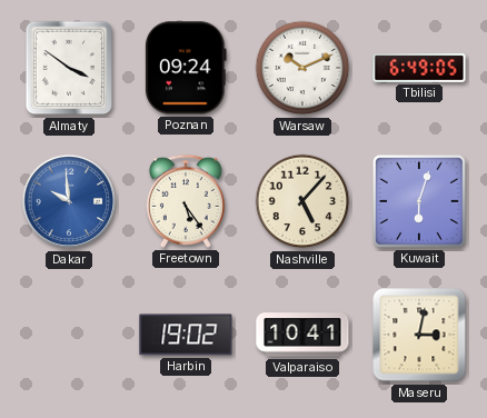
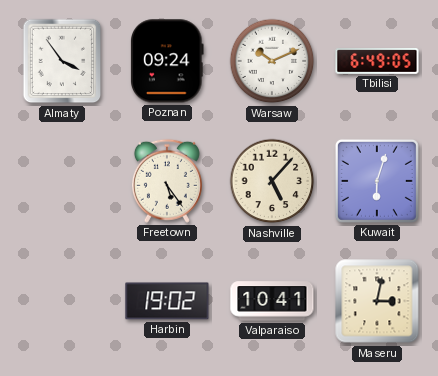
Almaty: 3:51 -> 3:54
Dakar: 9:59 -> none
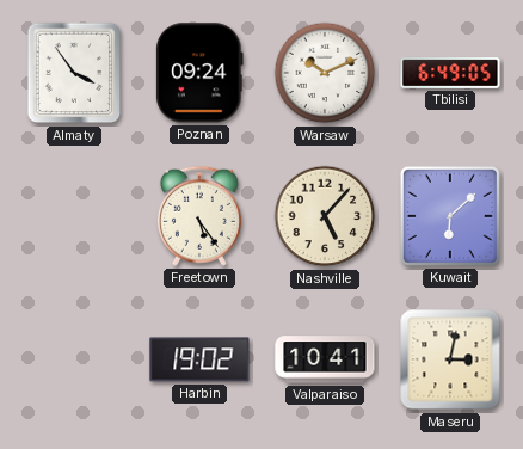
Kuwait: 6:03 -> 6:08
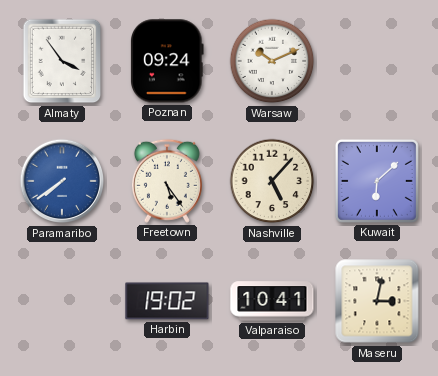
Tbilisi: 6:49 -> none
Paramaribo: none -> 7:39
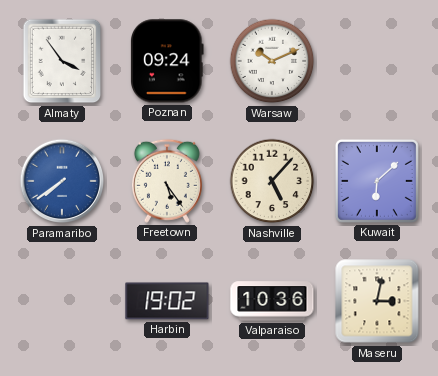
Valparaiso: 10:41 -> 10:36
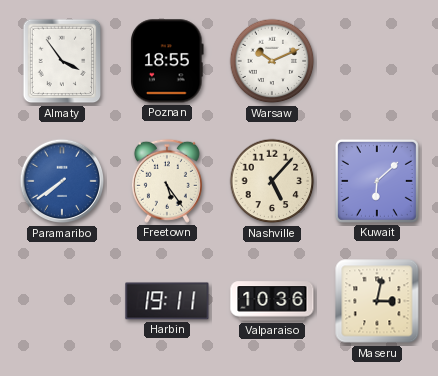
Poznan: 09:24 -> 18:55
Harbin: 19:02 -> 19:11
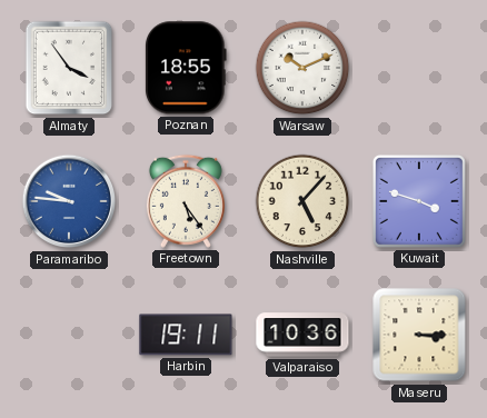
Paramaribo: 7:39 -> 9:46
Kuwait: 6:08 -> 3:48
Maseru: 3:02 -> 3:15
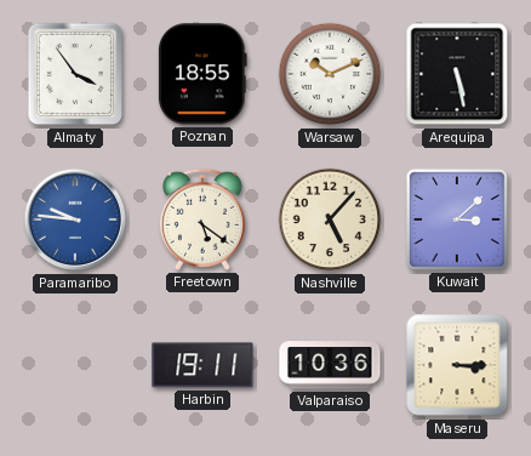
Arequipa: none -> 5:28
Freetown: 5:24 -> 5:21
Kuwait: 3:48 -> 3:08
